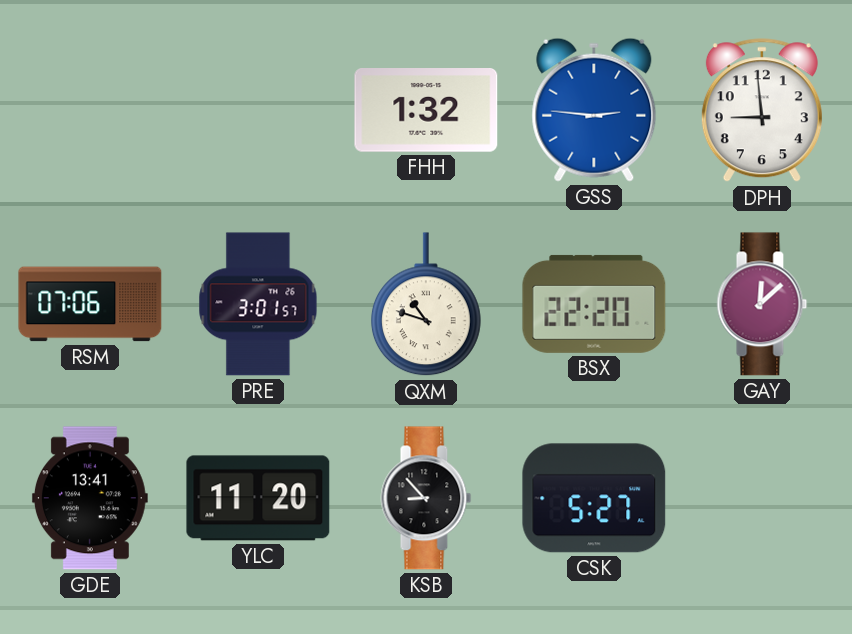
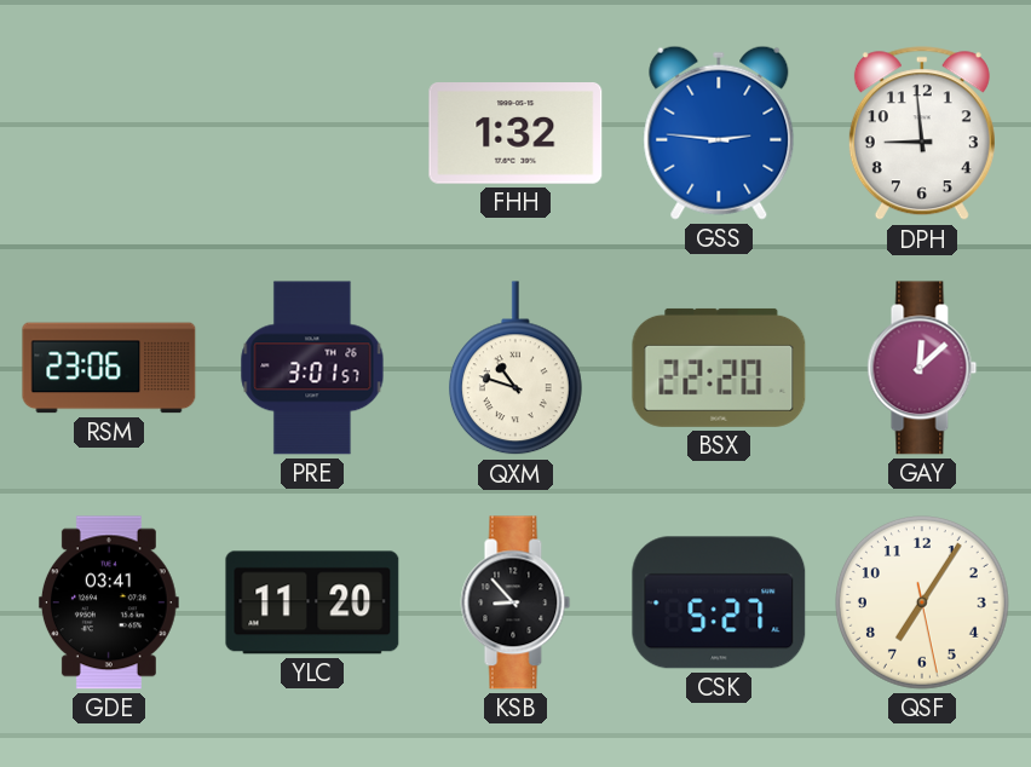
RSM: 07:06 -> 23:06
GDE: 13:41 -> 03:41
QSF: none -> 7:05
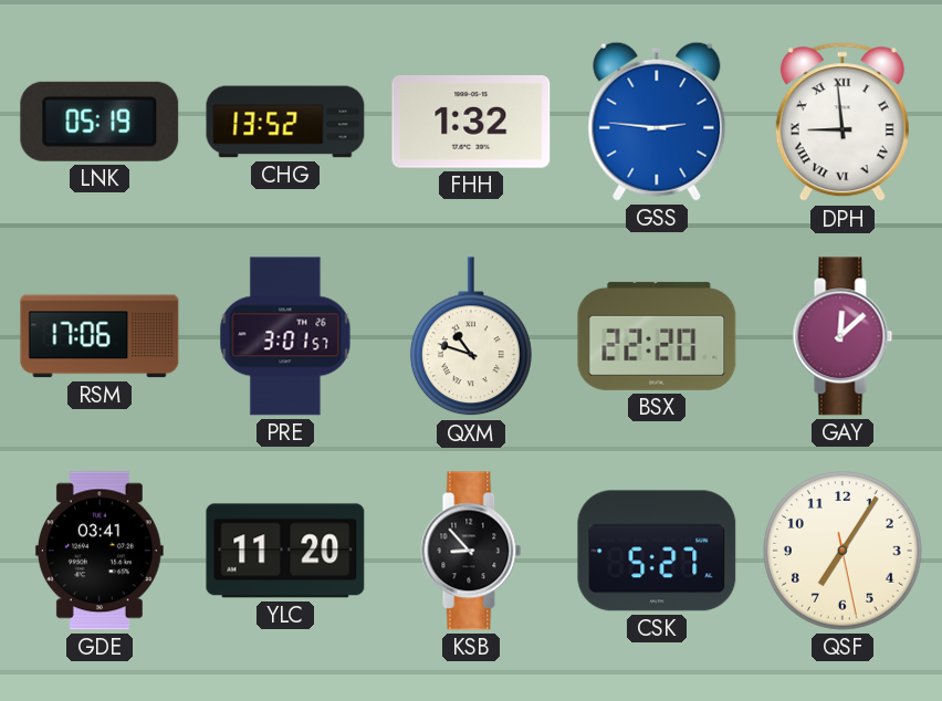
LNK: none -> 05:19
CHG: none -> 13:52
DPH numerals: Arabic -> Roman
RSM: 23:06 -> 17:06
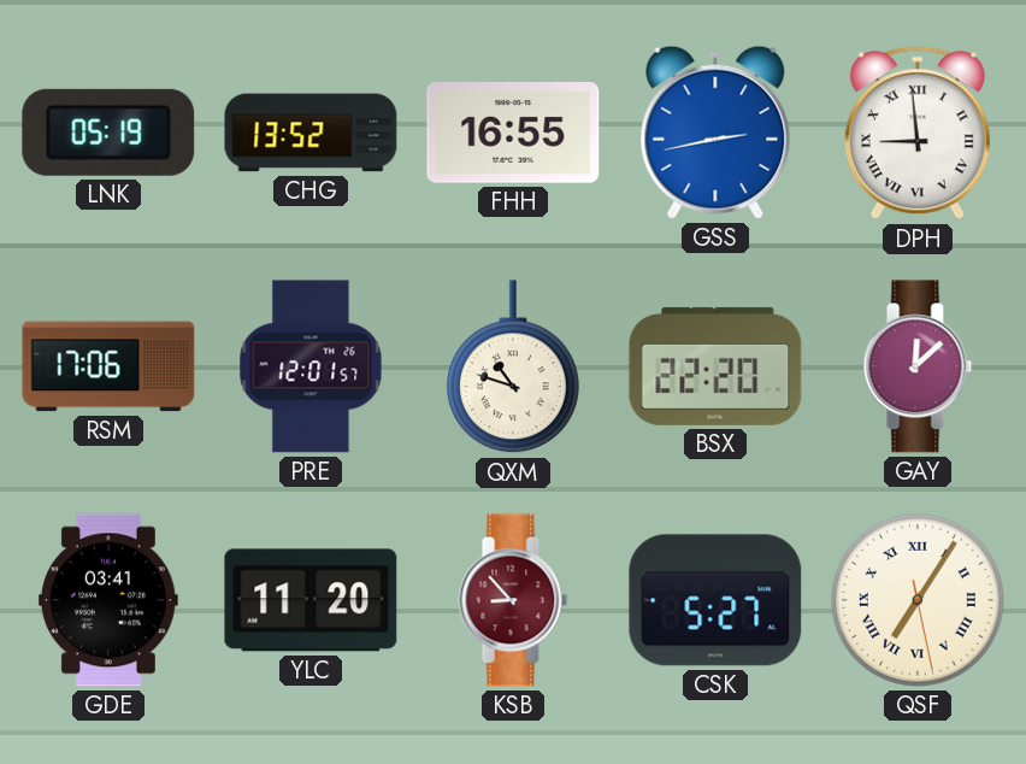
FHH: 1:32 -> 16:55
GSS: 2:46 -> 2:43
PRE: 3:01 -> 12:01
KSB dial: black -> burgundy
QSF numerals: Arabic -> Roman
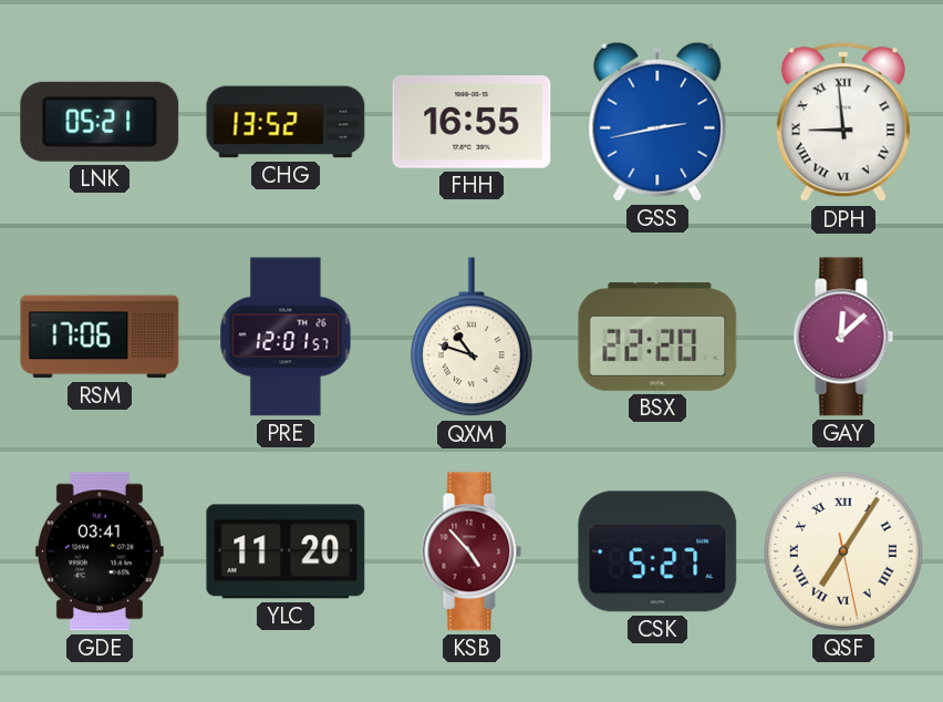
LNK: 05:19 -> 05:21
KSB: 8:53 -> 4:53
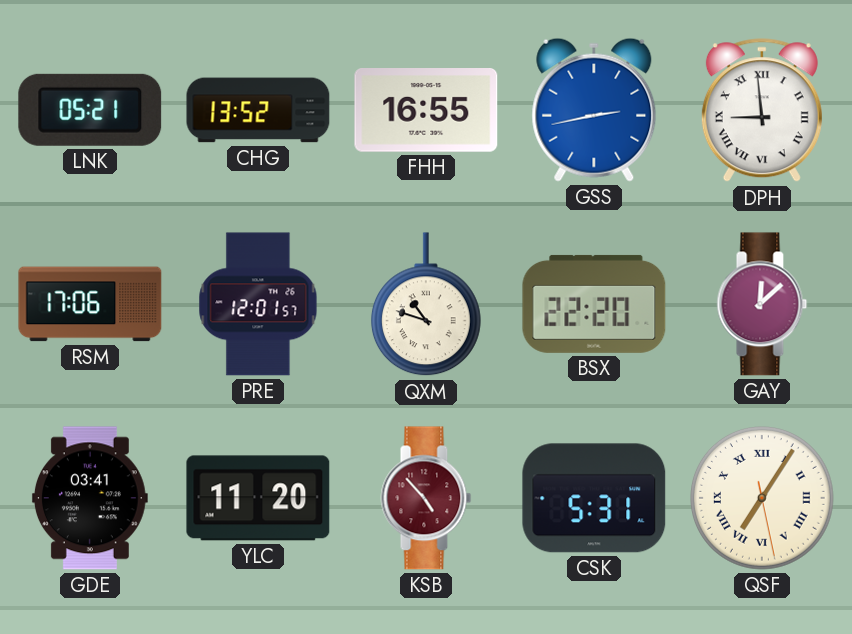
CSK: 5:27 -> 5:31
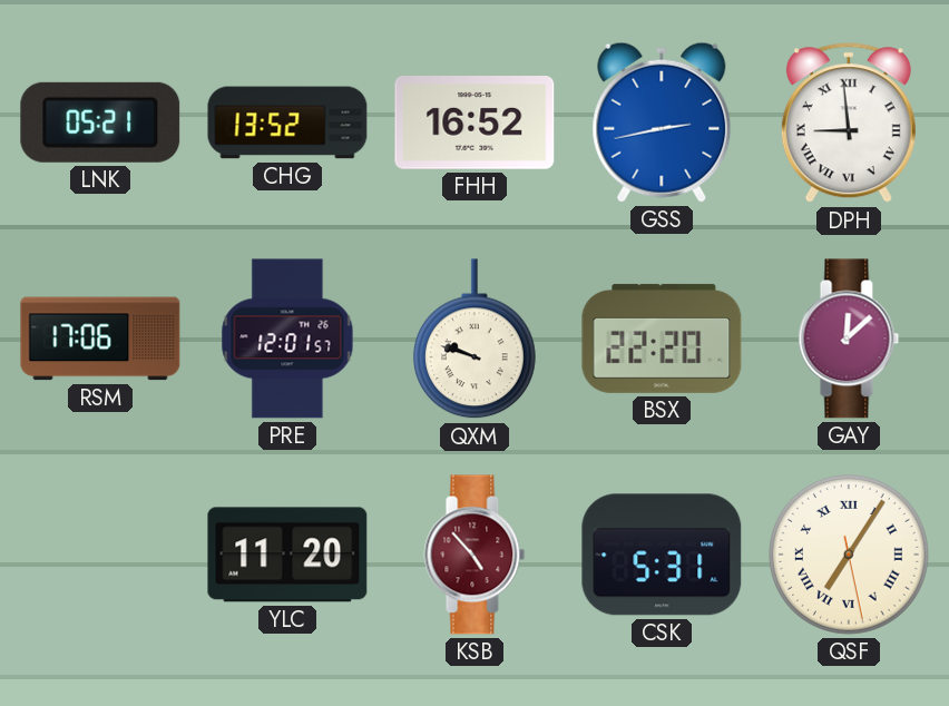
FHH: 16:55 -> 16:52
QXM: 10:48 -> 9:48
GDE: 03:41 -> none
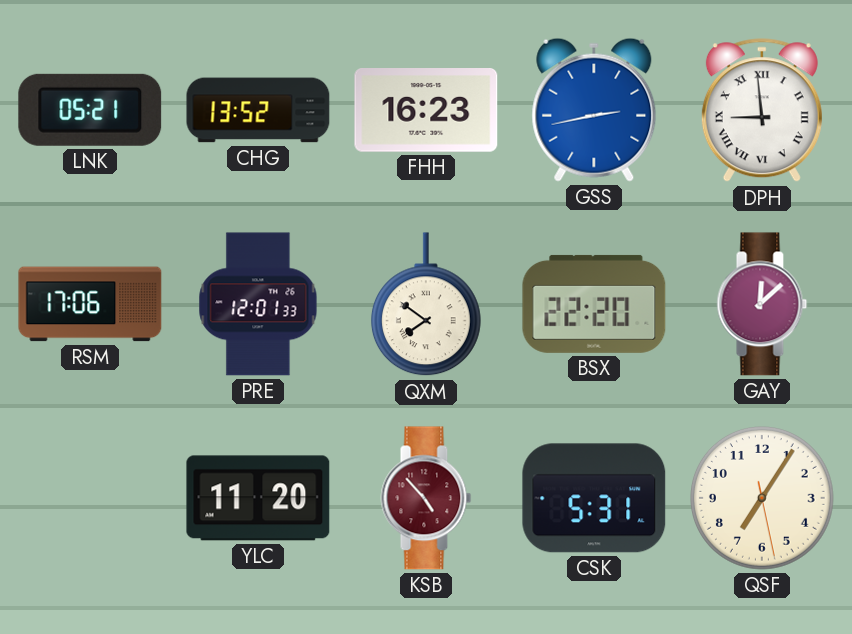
FHH: 16:52 -> 16:23
PRE: 12:01:57 -> 12:01:33
QXM: 9:48 -> 7:51
QSF numerals: Roman -> Arabic
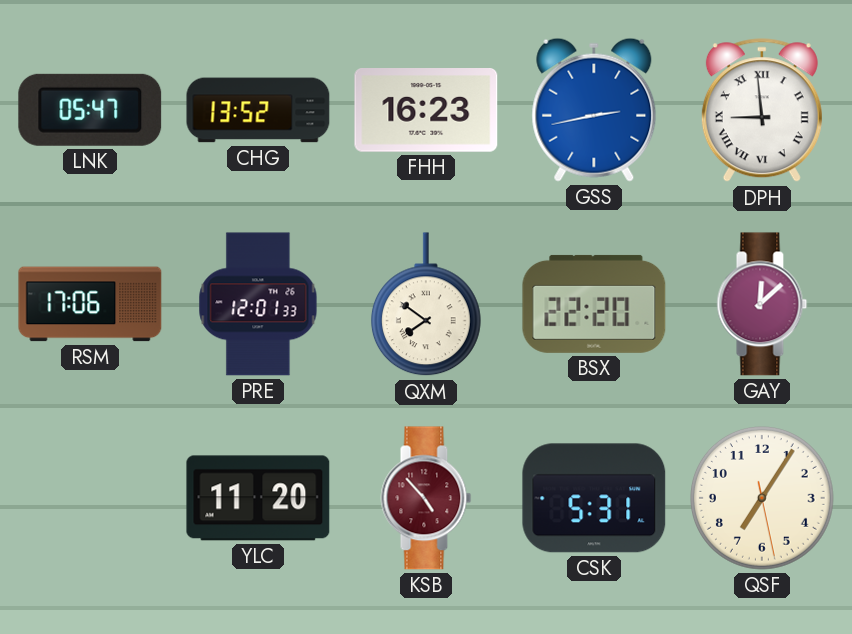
LNK: 05:21 -> 05:47
